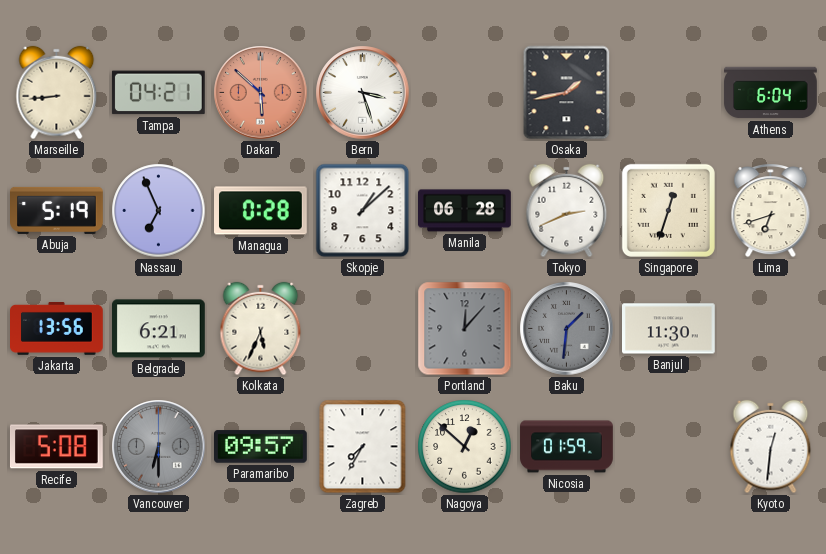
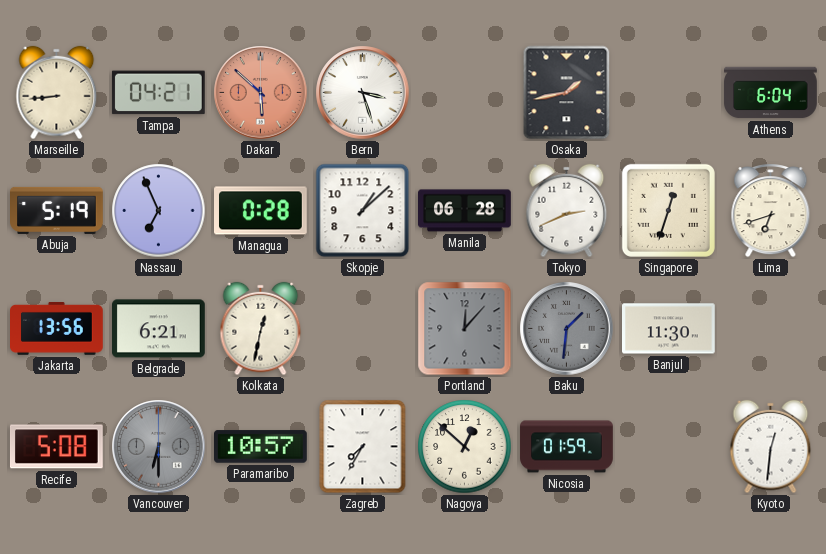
Kolkata: 5:34 -> 12:32
Paramaribo: 09:57 -> 10:57
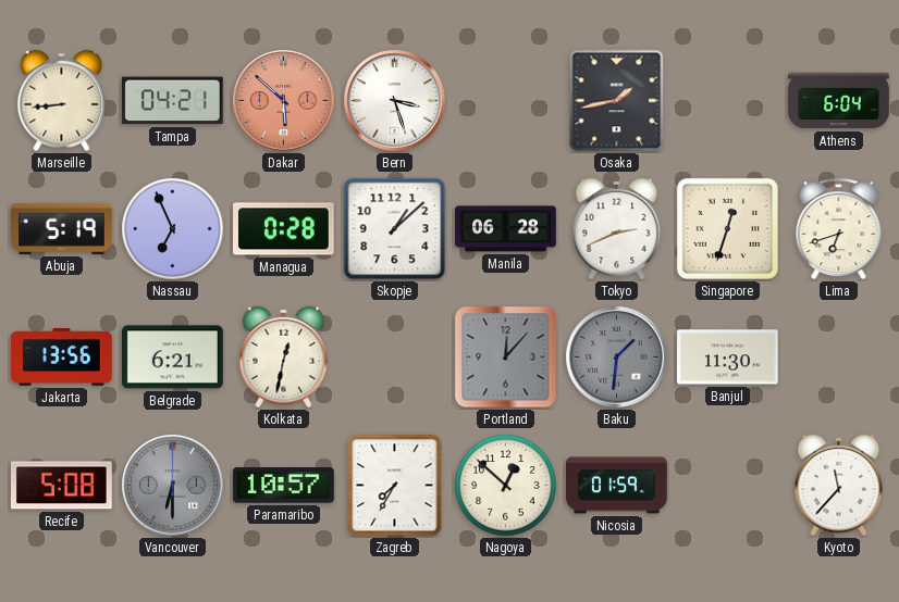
Kyoto: 12:31 -> 11:37
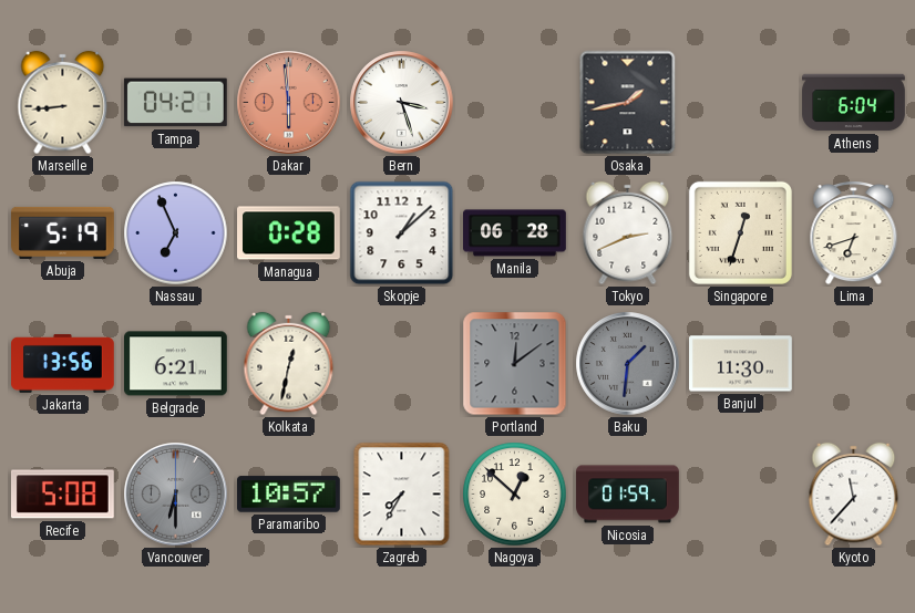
Dakar: 5:52 -> 5:59
Portland: 12:07 -> 12:09
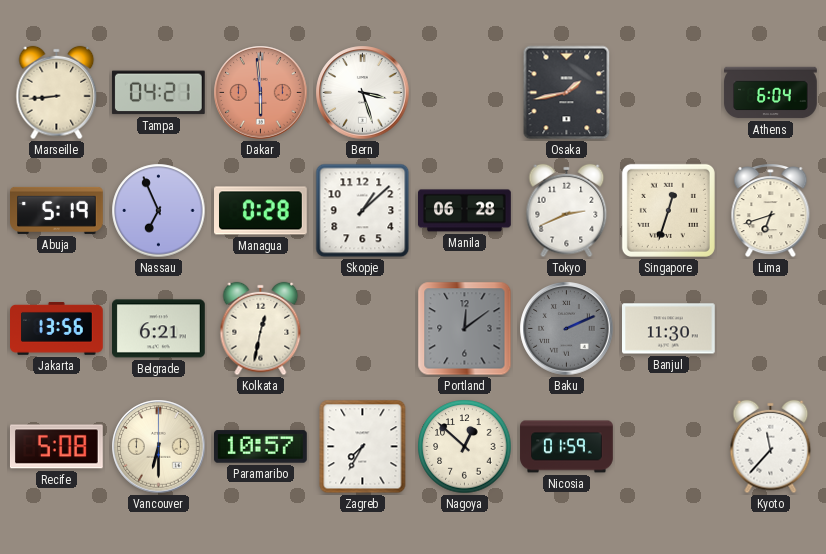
Baku: 1:31 -> 2:11
Vancouver dial: grey -> cream
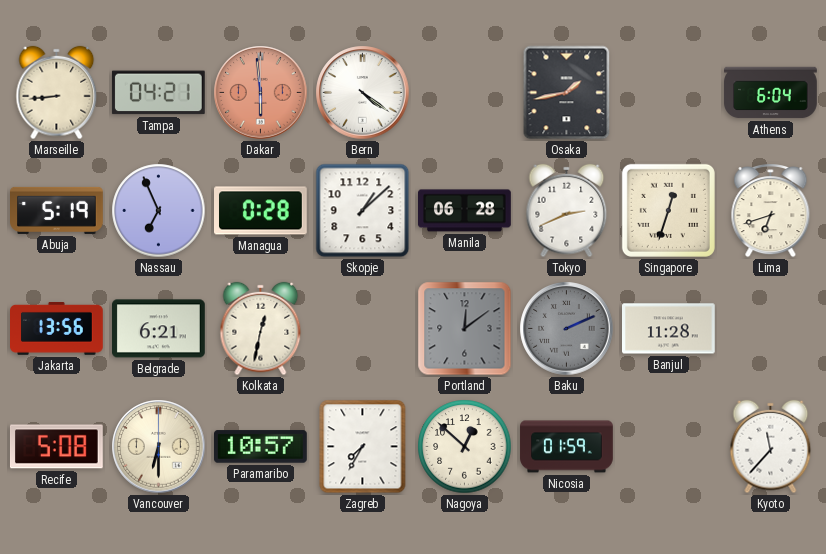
Bern: 3:27 -> 4:21
Banjul: 11:30 -> 11:28
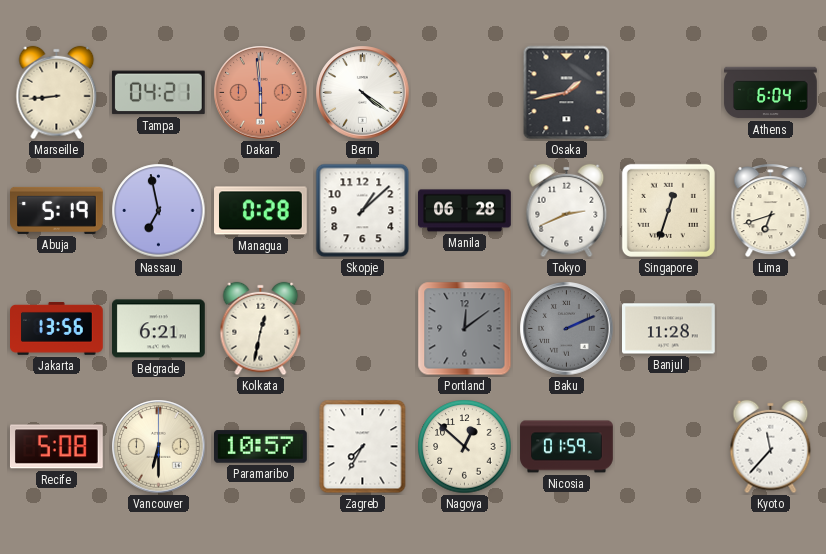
Nassau: 6:56 -> 6:58
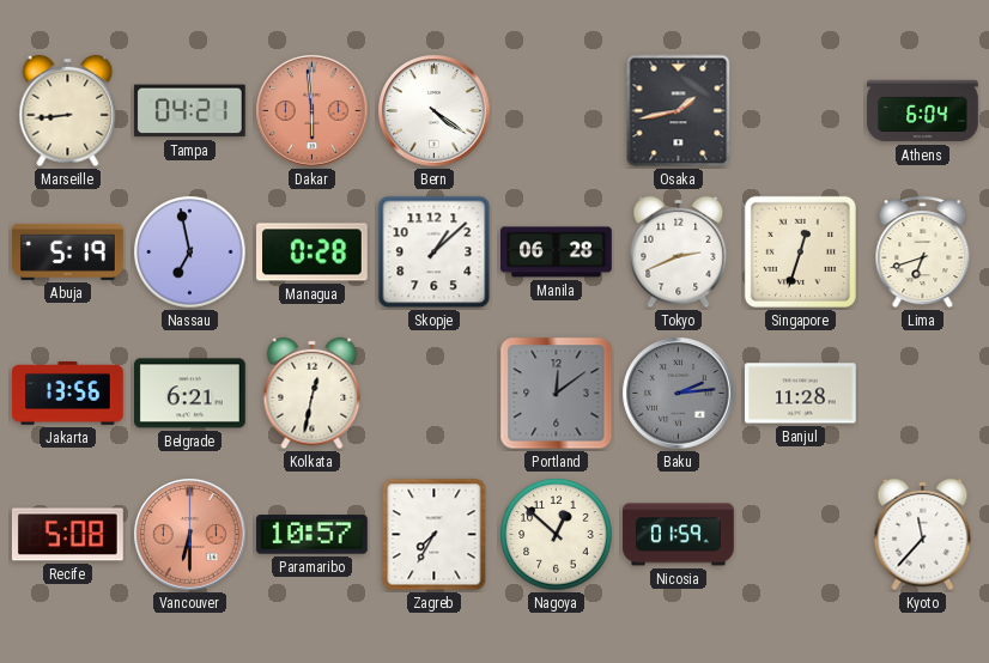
Baku: 2:11 -> 2:14
Vancouver dial: cream -> salmon
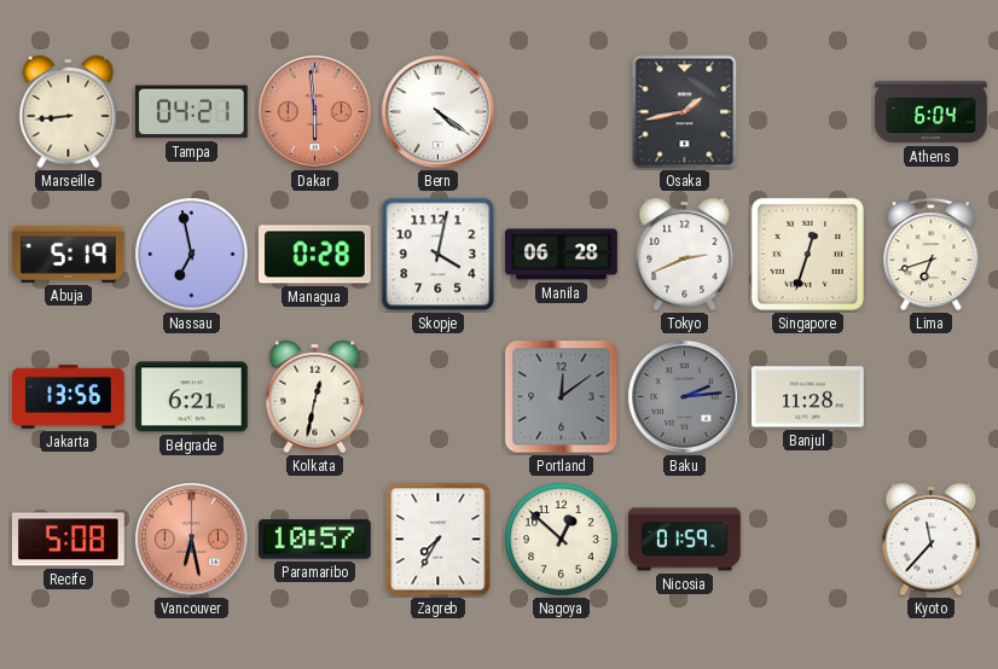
Skopje: 1:08 -> 4:02
Vancouver: 6:30 -> 6:28
